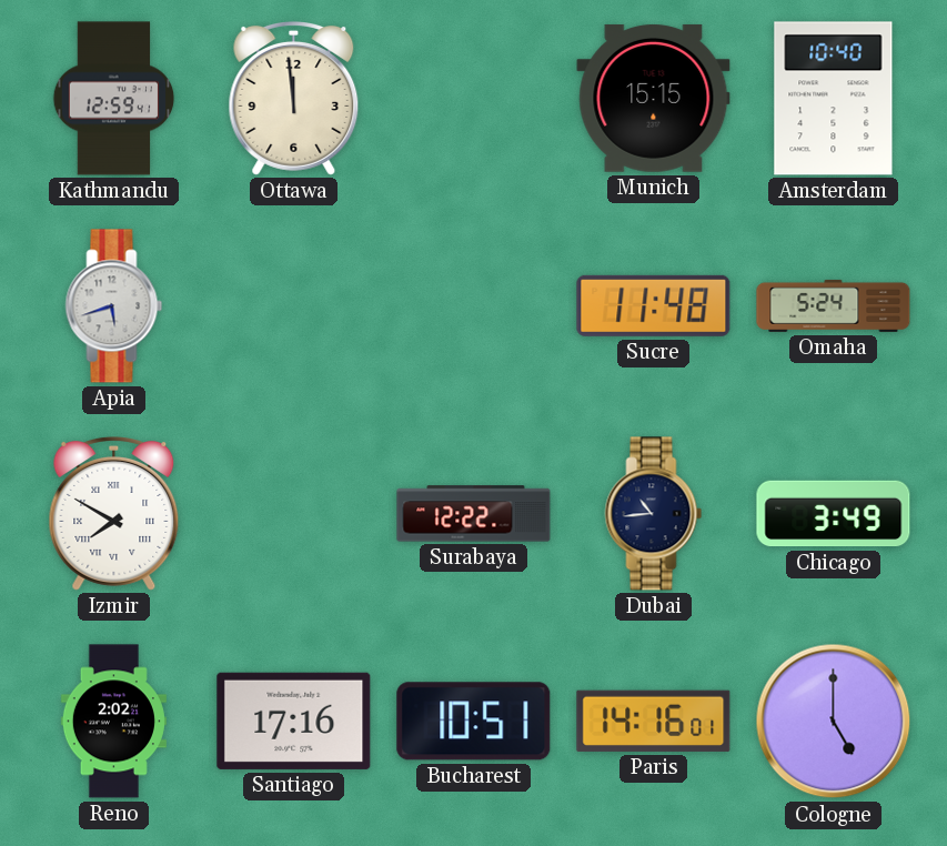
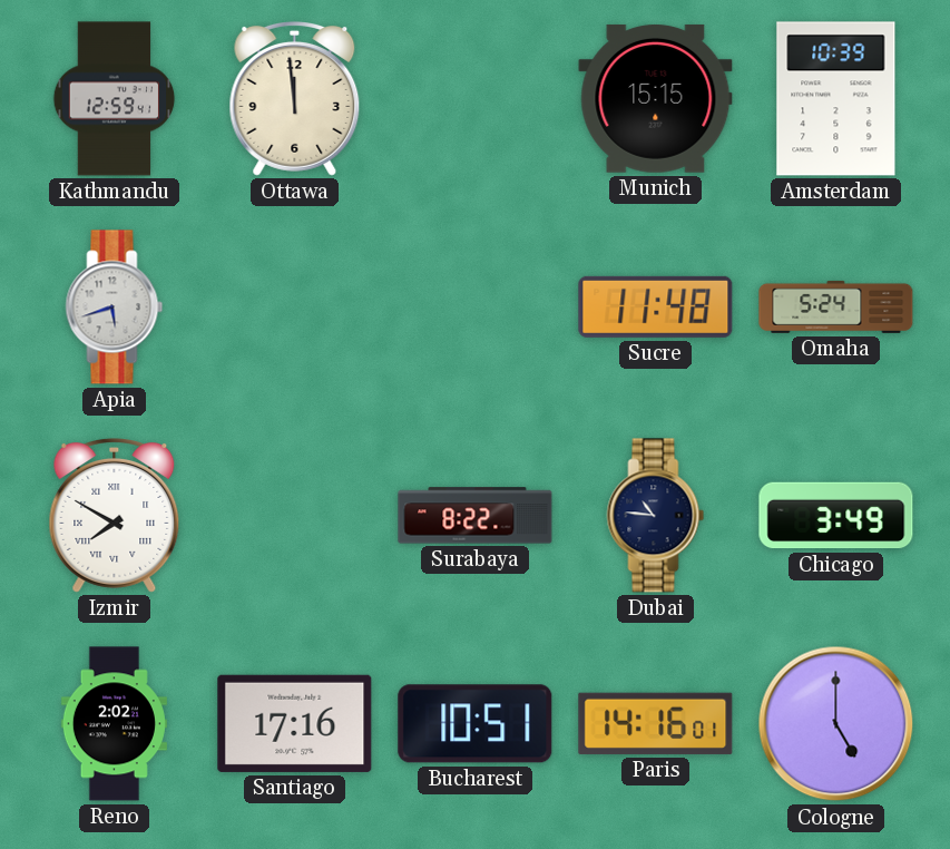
Amsterdam: 10:40 -> 10:39
Surabaya: 12:22 -> 8:22
Dubai: 10:44 -> 10:46
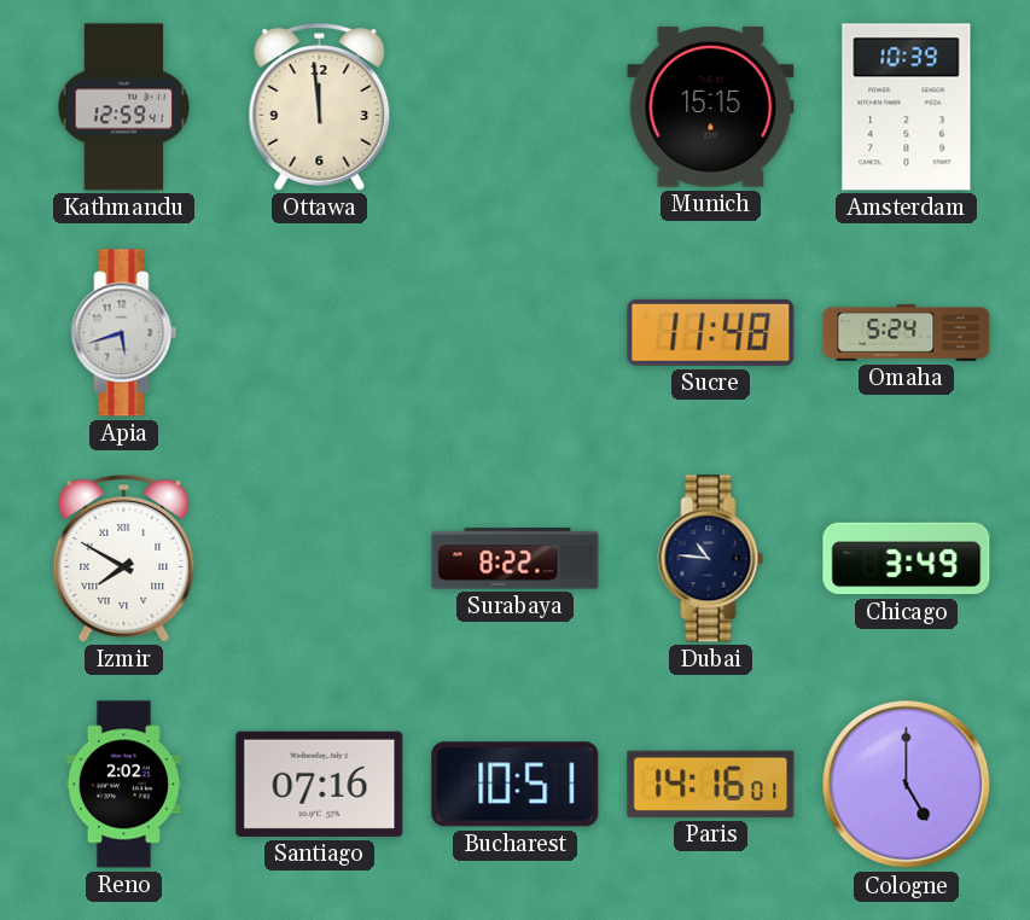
Santiago: 17:16 -> 07:16
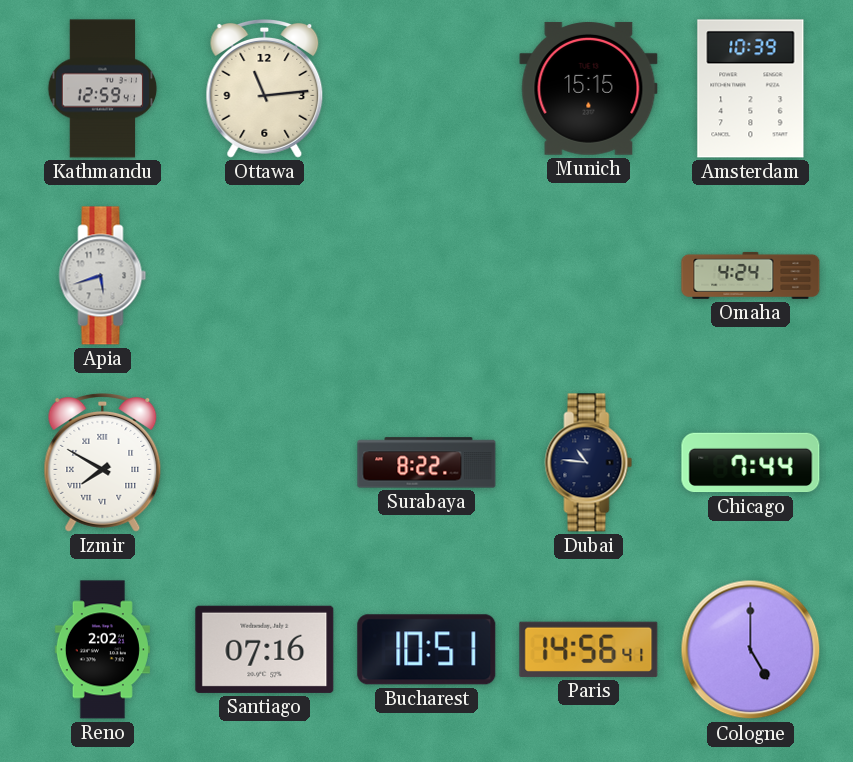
Ottawa: 11:59 -> 11:14
Sucre: 11:48 -> none
Omaha: 5:24 -> 4:24
Chicago: 3:49 -> 7:44
Paris: 14:16 -> 14:56
